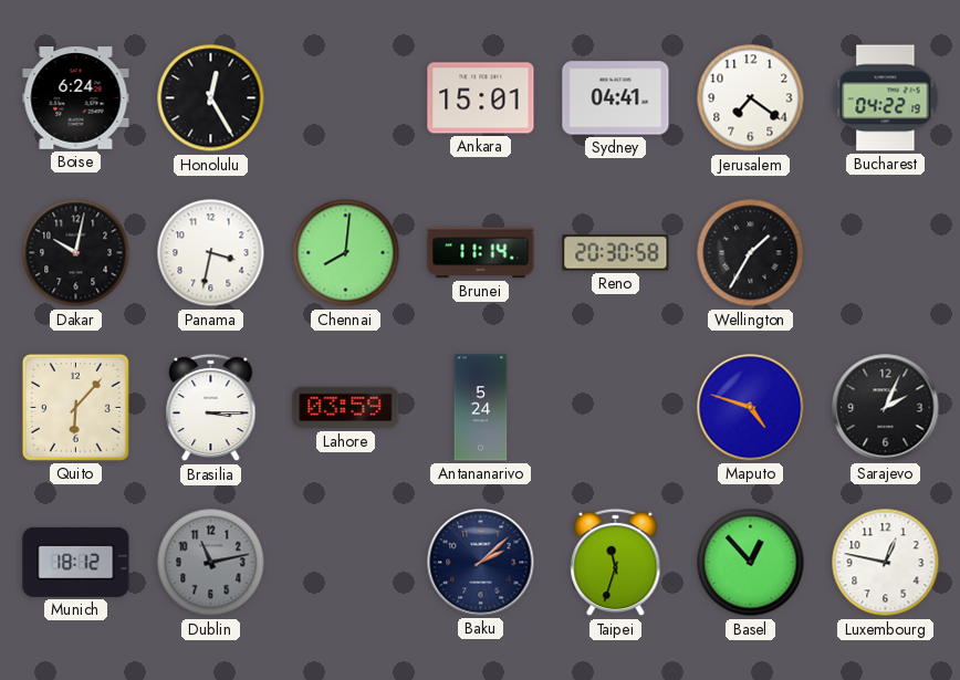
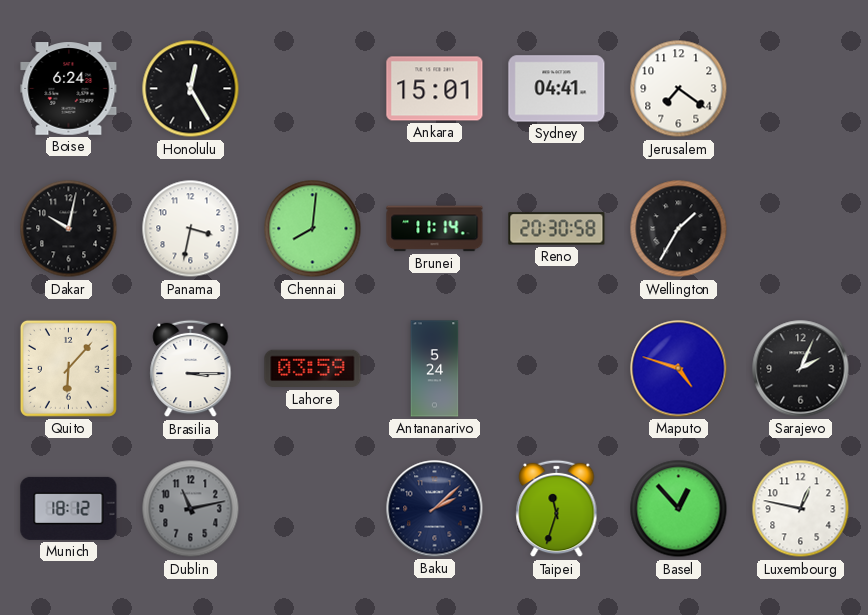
Bucharest: 04:22 -> none
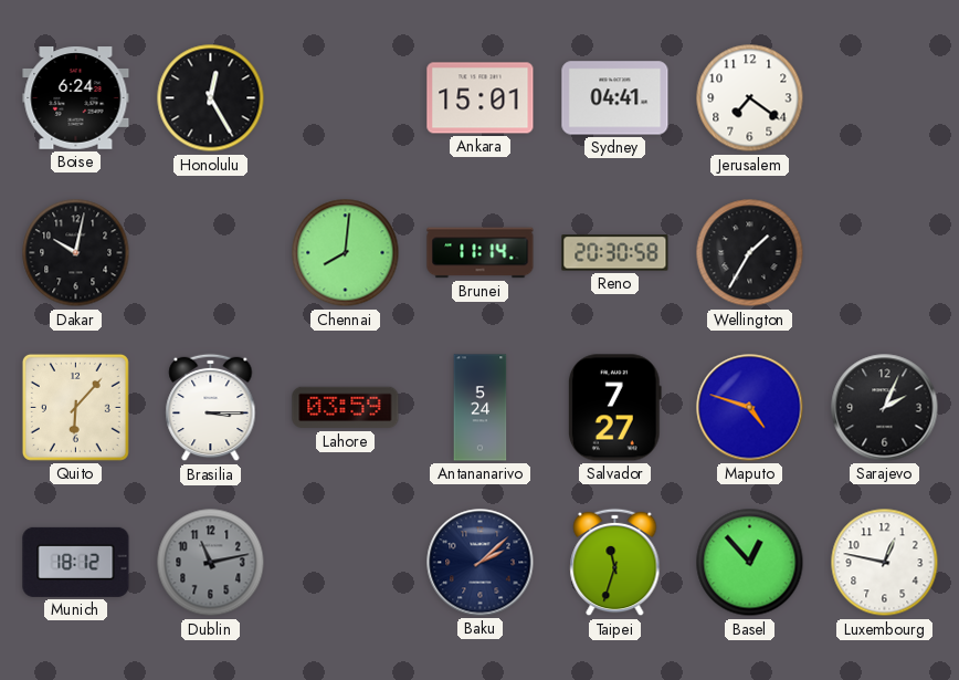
Panama: 3:32 -> none
Salvador: none -> 7:27
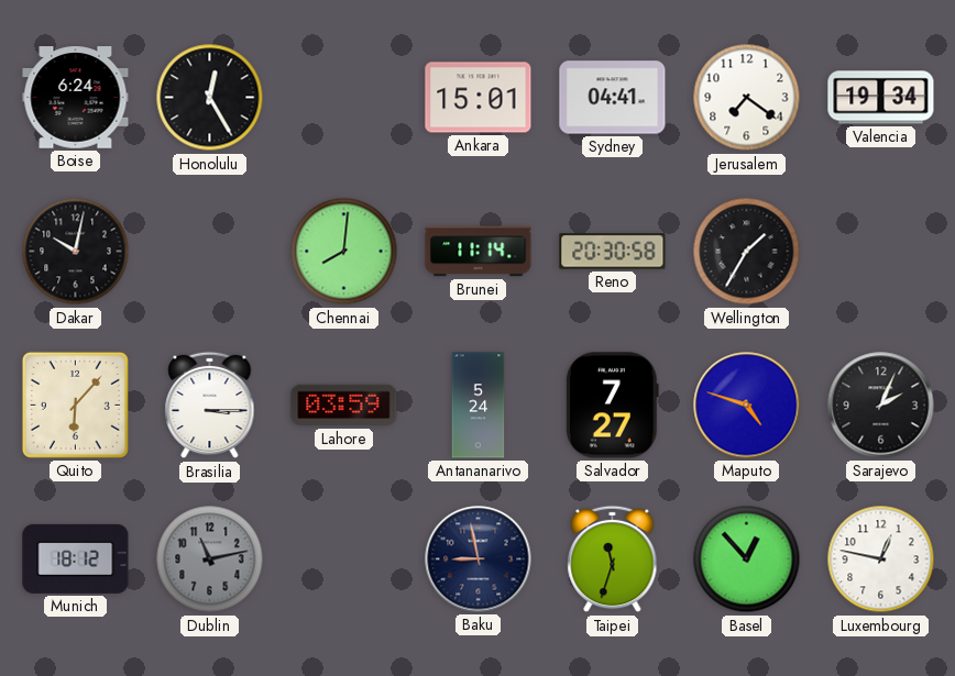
Valencia: none -> 19:34
Baku: 2:08 -> 8:58
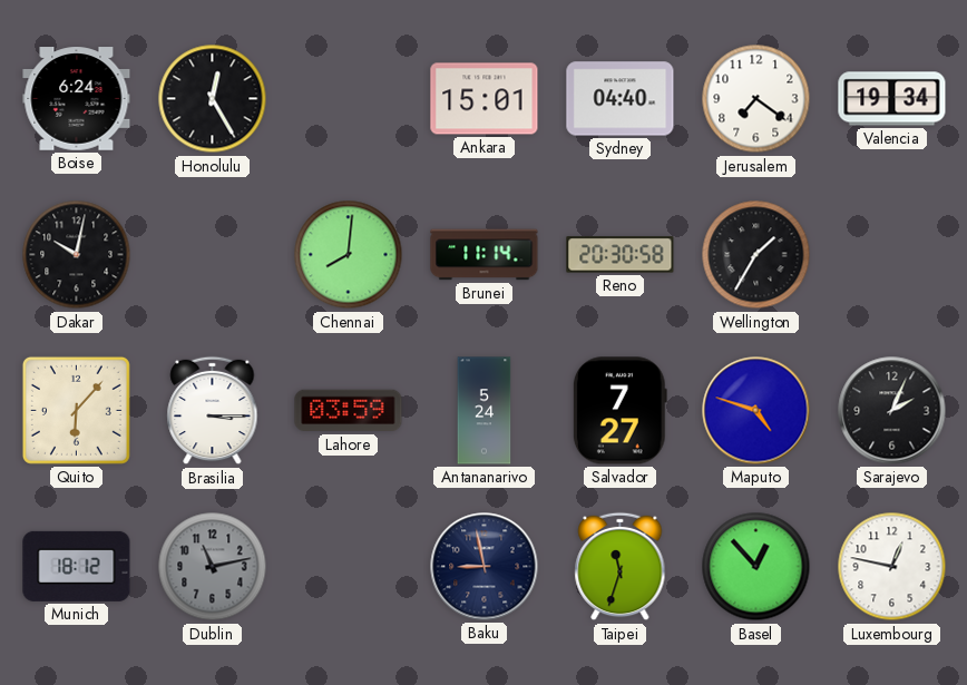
Sydney: 04:41 -> 04:40
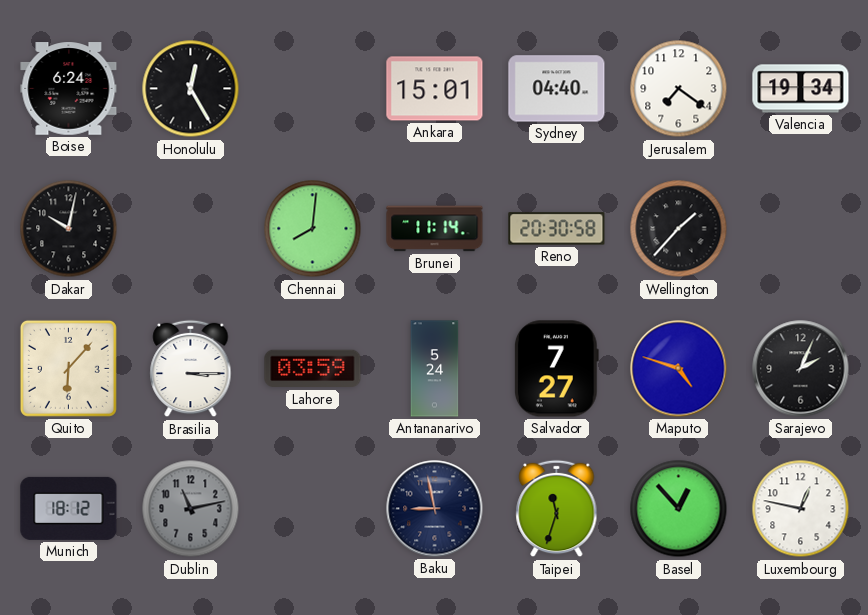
Wellington: 1:35 -> 1:37
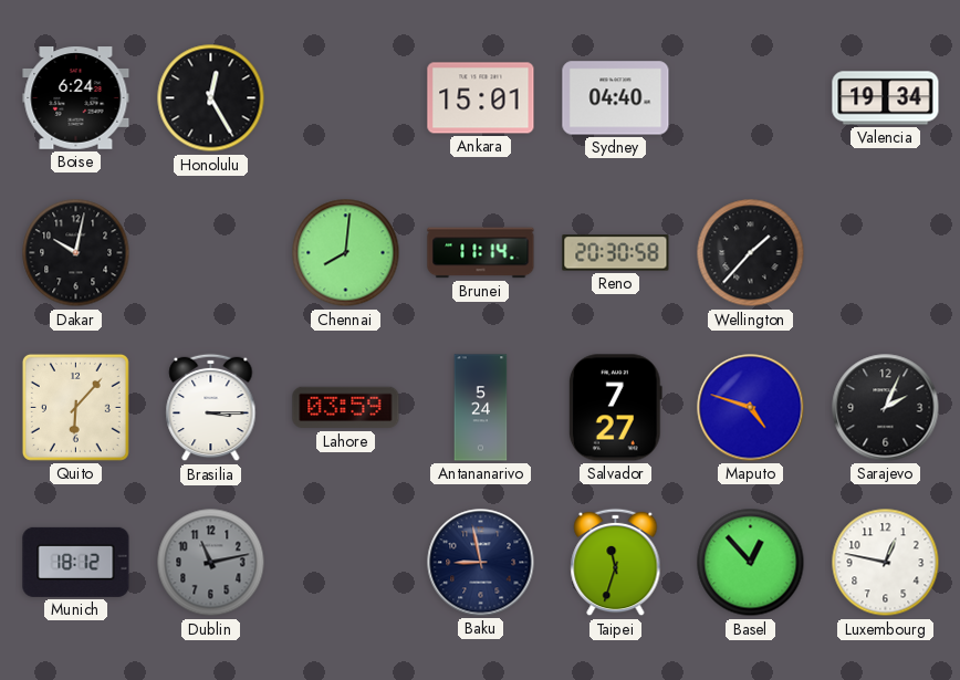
Jerusalem: 7:21 -> none
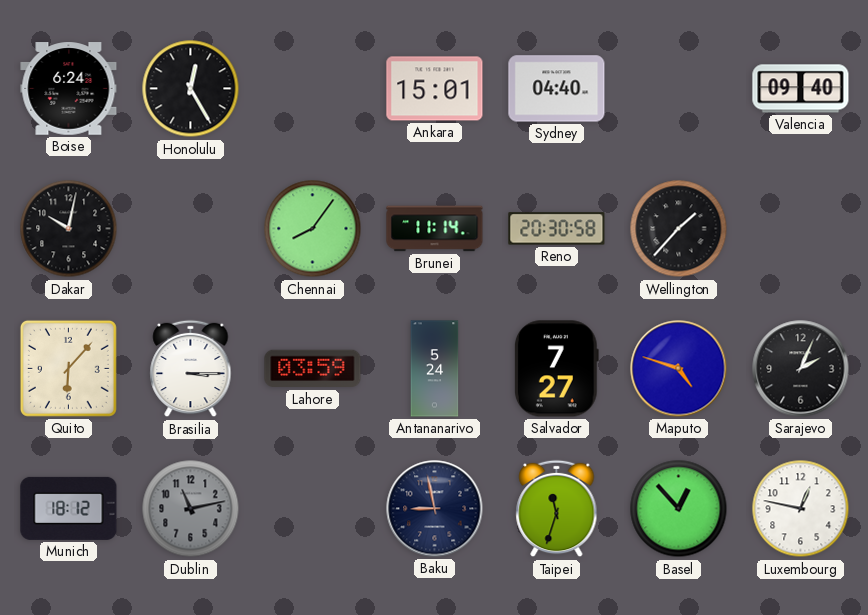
Valencia: 19:34 -> 09:40
Chennai: 8:01 -> 8:06
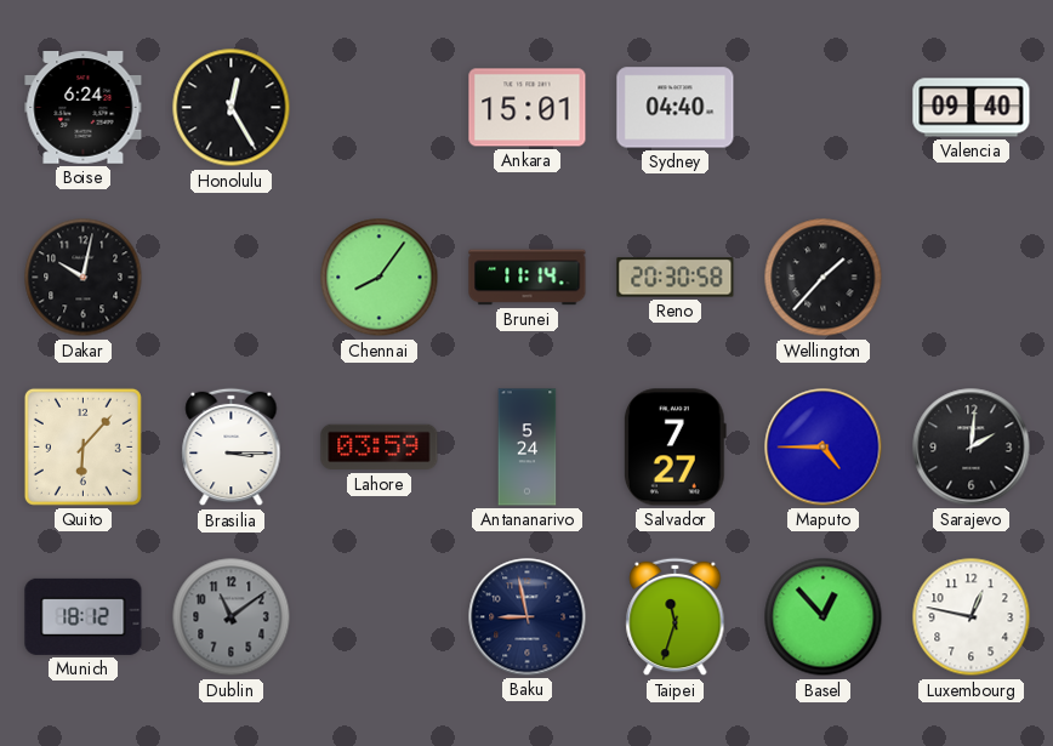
Maputo: 4:48 -> 4:45
Sarajevo: 2:04 -> 2:01
Dublin: 11:13 -> 11:09
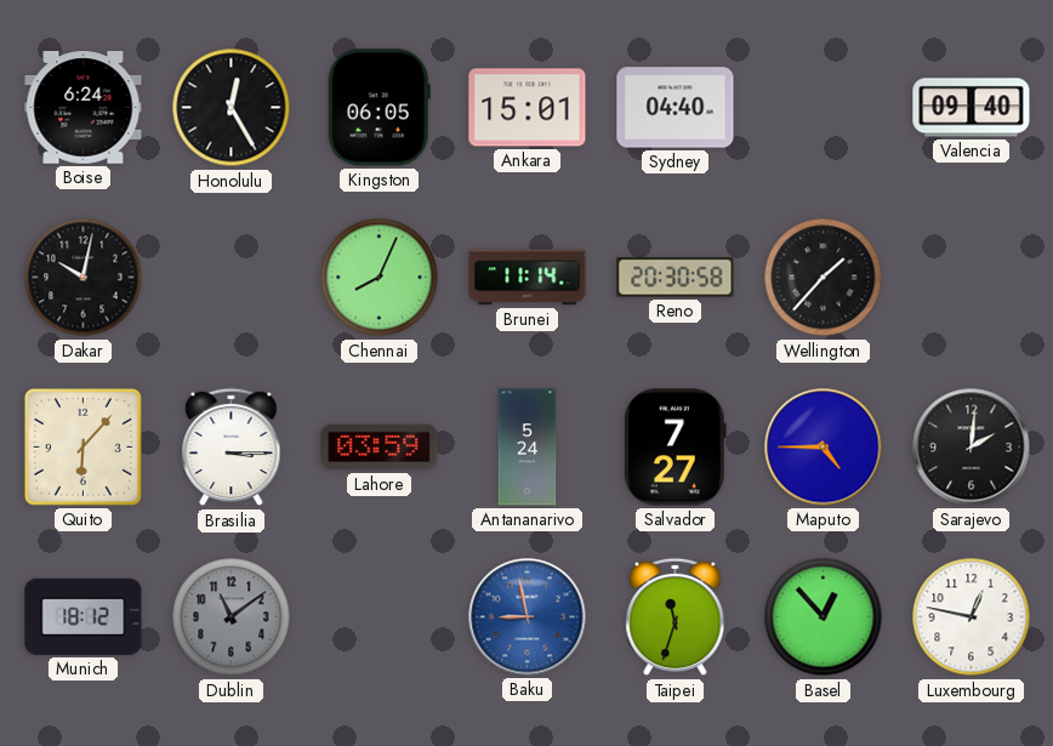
Kingston: none -> 06:05
Chennai: 8:06 -> 8:04
Baku dial: navy -> blue
